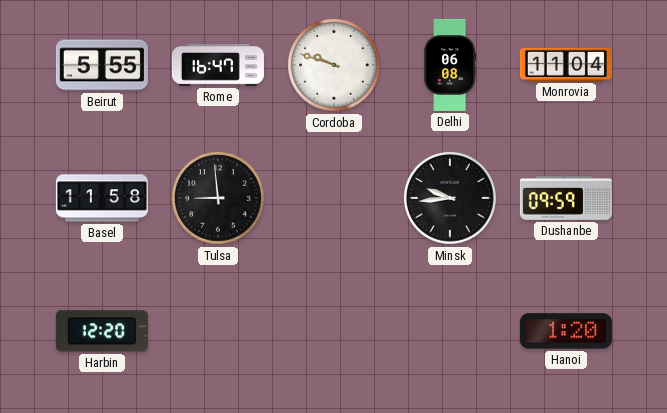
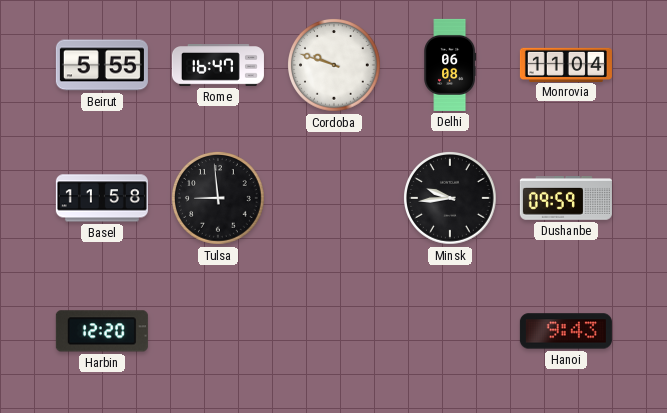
Hanoi: 1:20 -> 9:43
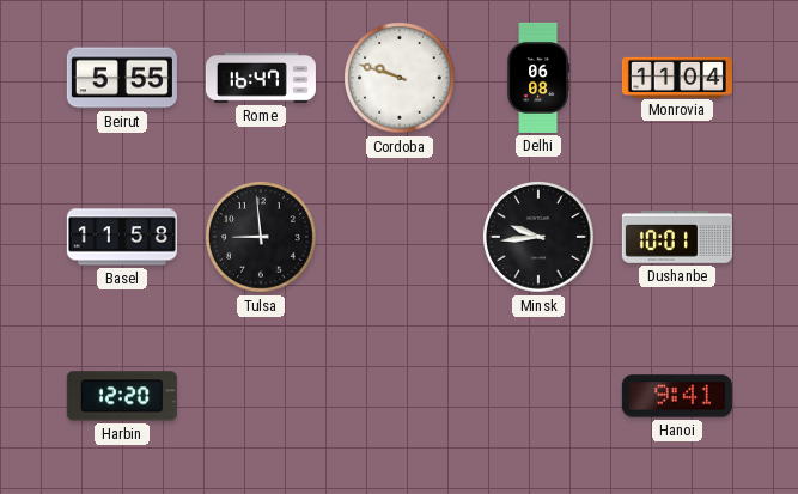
Dushanbe: 09:59 -> 10:01
Hanoi: 9:43 -> 9:41
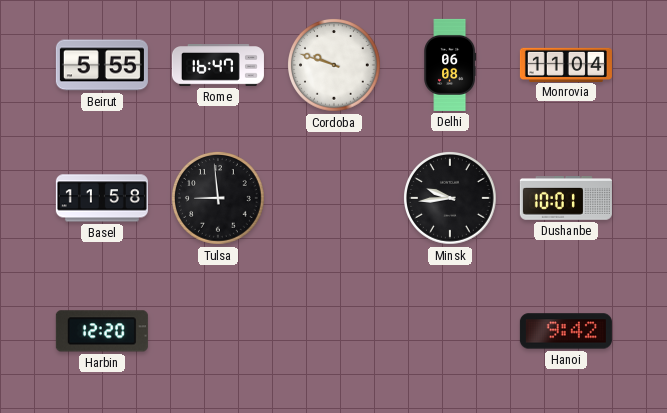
Hanoi: 9:41 -> 9:42
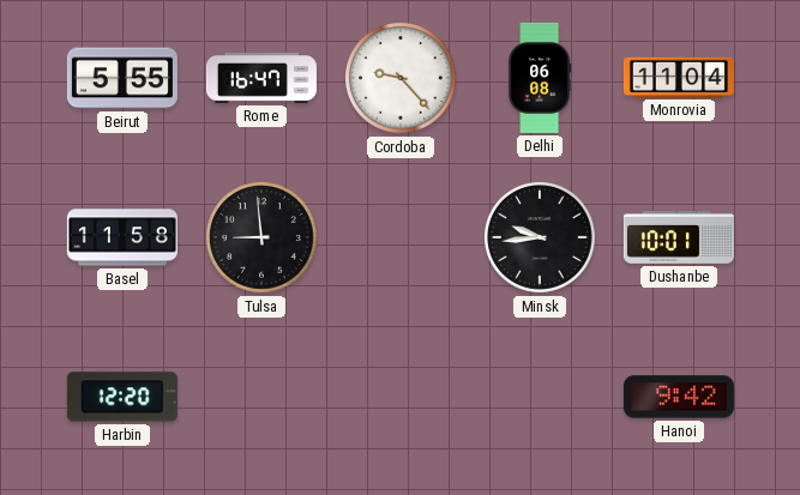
Cordoba: 9:48 -> 9:23
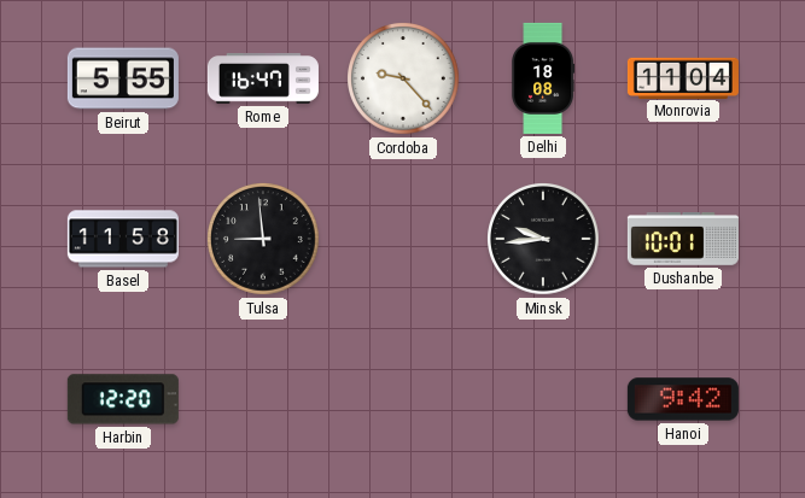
Delhi: 06:08 -> 18:08
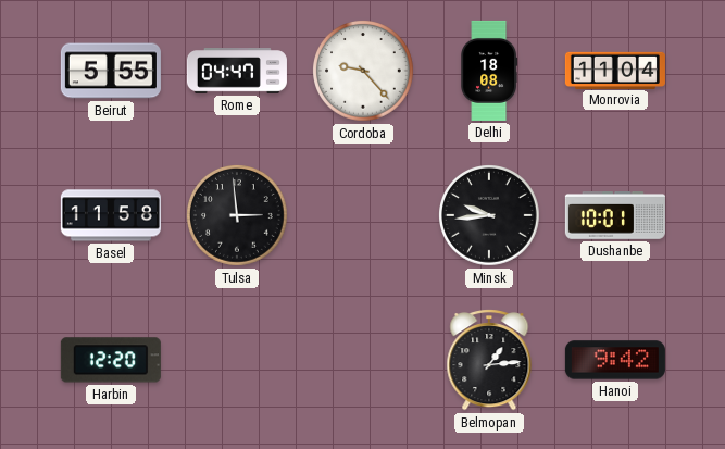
Rome: 16:47 -> 04:47
Tulsa: 8:59 -> 2:59
Belmopan: none -> 1:14
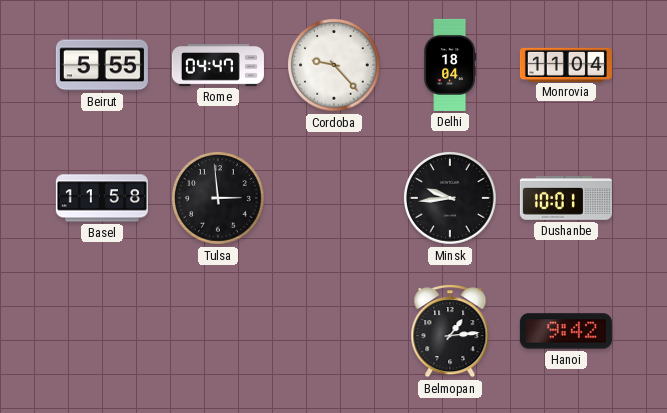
Delhi: 18:08 -> 18:04
Harbin: 12:20 -> none
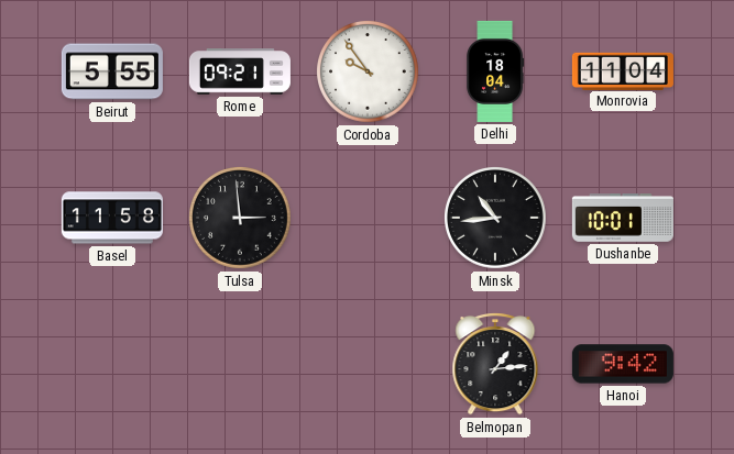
Rome: 04:47 -> 09:21
Cordoba: 9:23 -> 9:54
Minsk: 9:44 -> 10:44
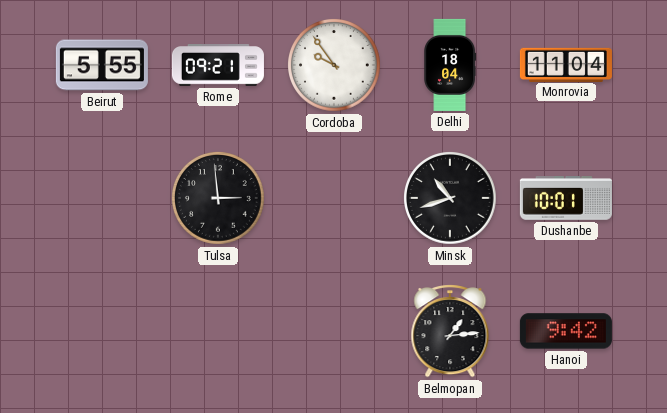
Basel: 11:58 -> none
Minsk: 10:44 -> 10:42
